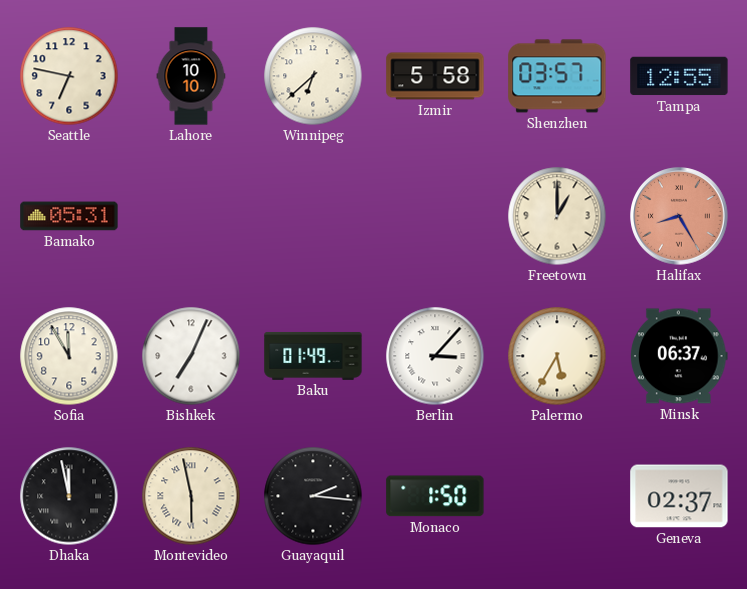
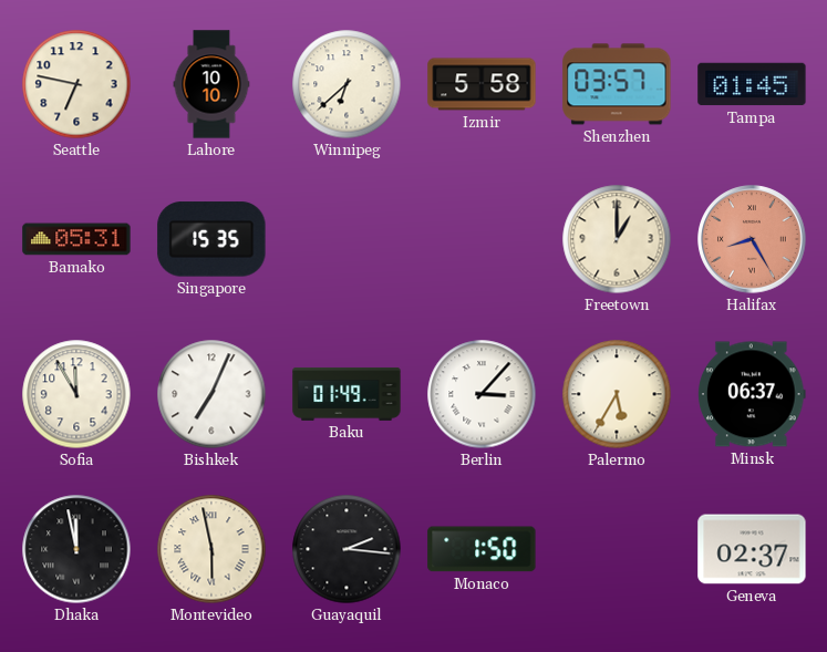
Tampa: 12:55 -> 01:45
Singapore: none -> 15:35
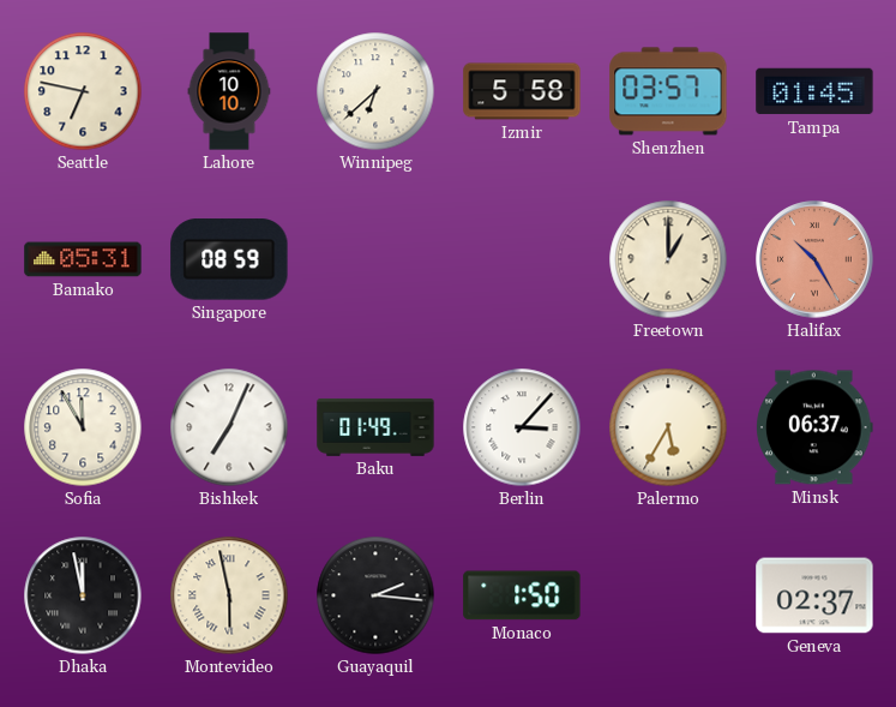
Singapore: 15:35 -> 08:59
Halifax: 8:25 -> 10:25
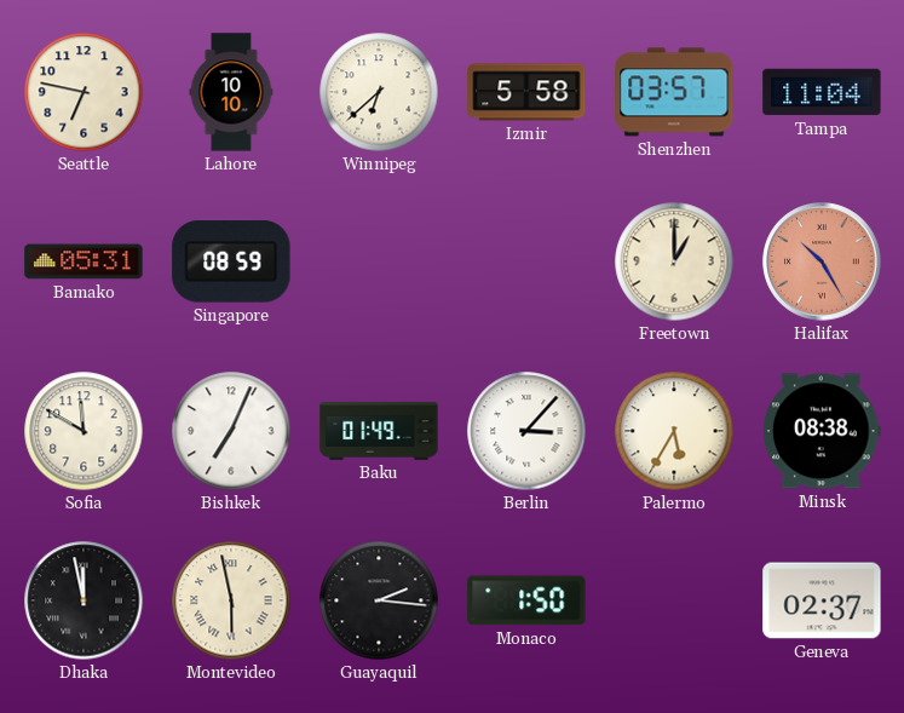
Tampa: 01:45 -> 11:04
Sofia: 11:55 -> 11:50
Minsk: 06:37 -> 08:38
